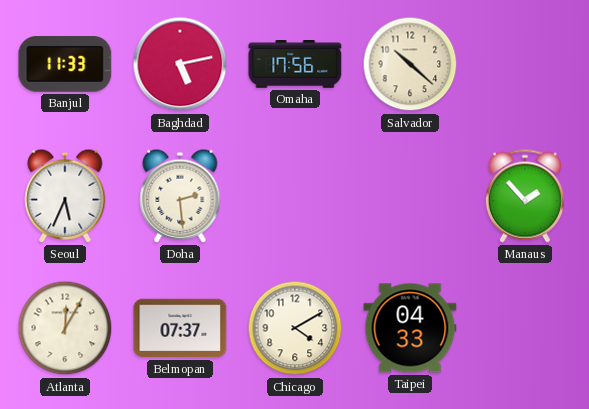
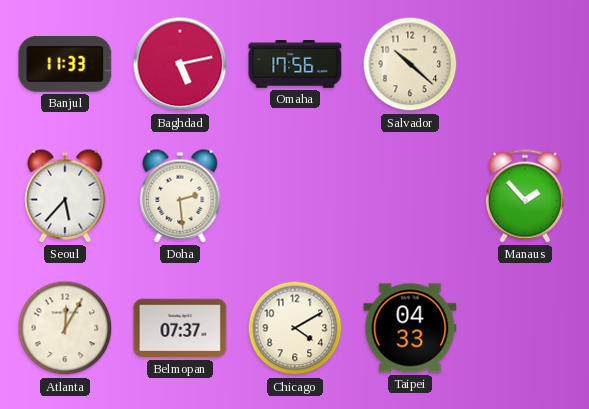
Seoul: 5:34 -> 5:37
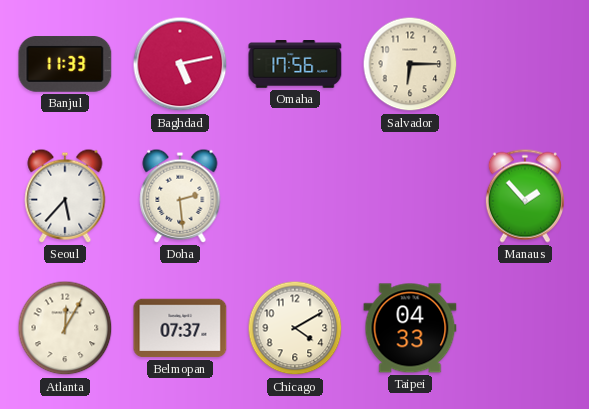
Salvador: 10:22 -> 6:15
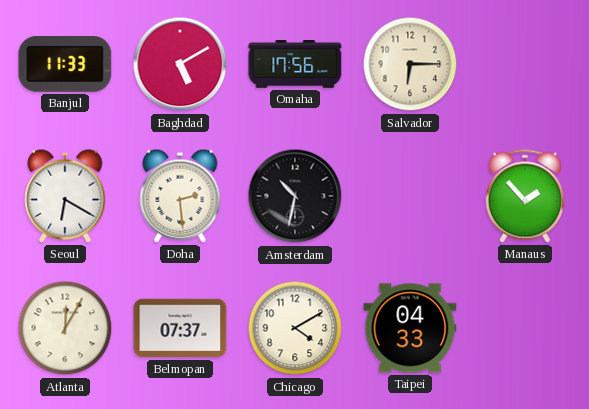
Baghdad: 5:13 -> 5:10
Seoul: 5:37 -> 6:20
Amsterdam: none -> 10:32
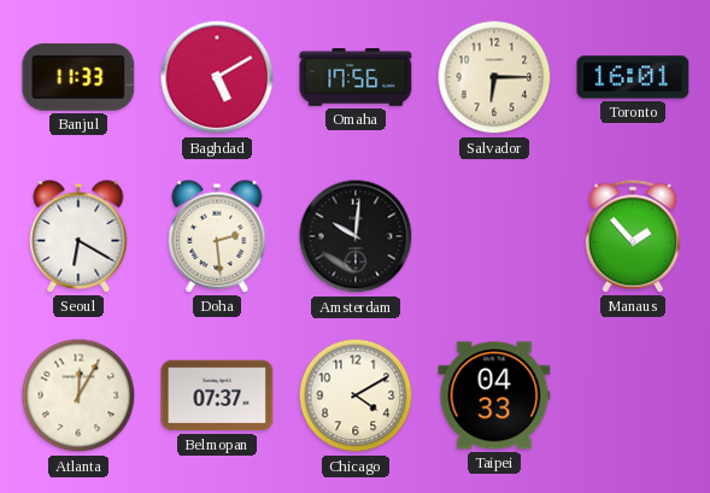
Toronto: none -> 16:01
Amsterdam: 10:32 -> 10:01
